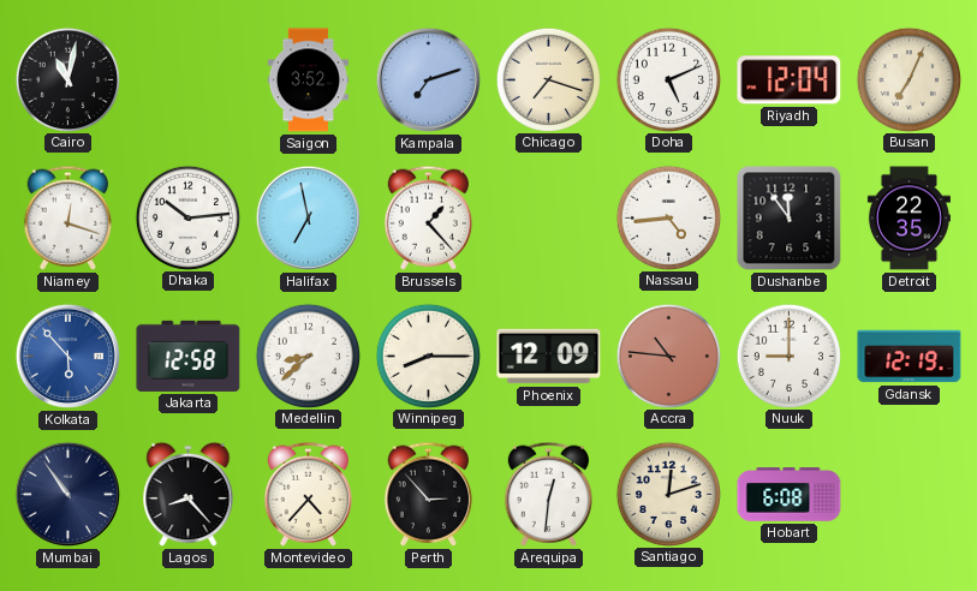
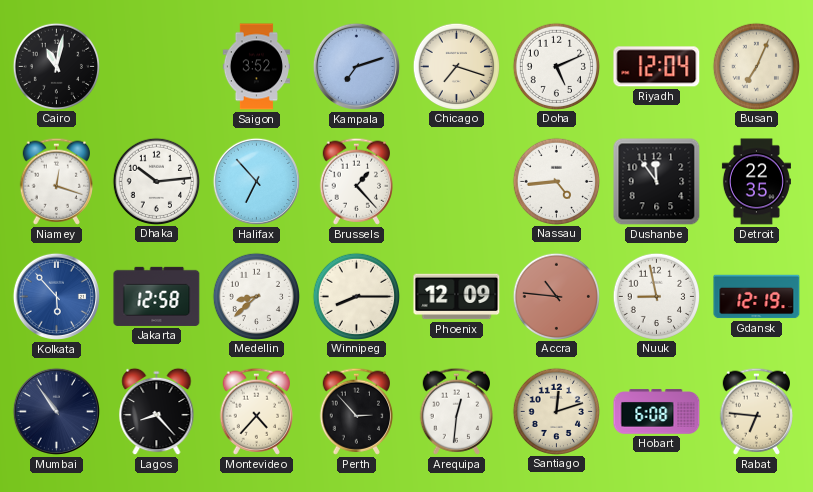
Halifax: 6:58 -> 6:53
Nuuk: 9:00 -> 8:58
Rabat: none -> 6:46
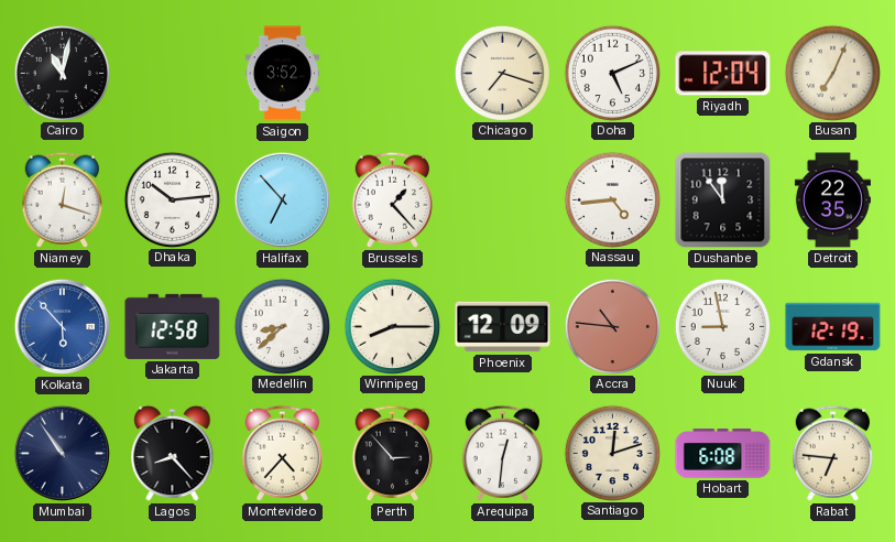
Kampala: 7:12 -> none
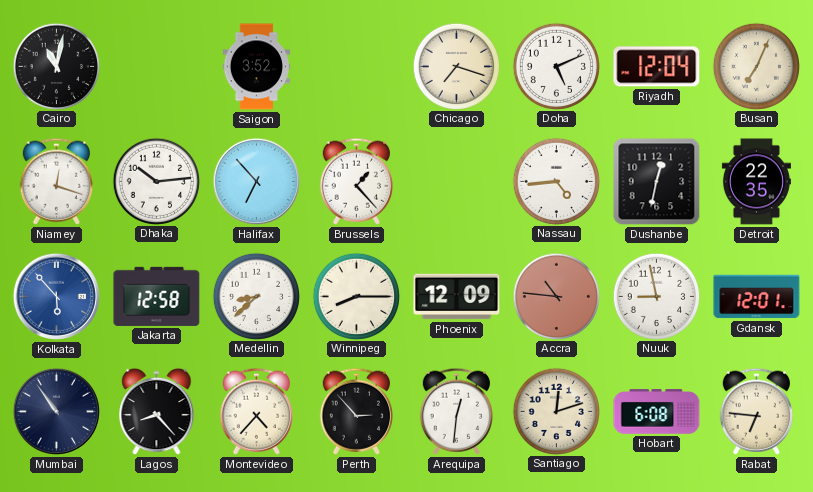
Dushanbe: 11:54 -> 12:32
Gdansk: 12:19 -> 12:01
